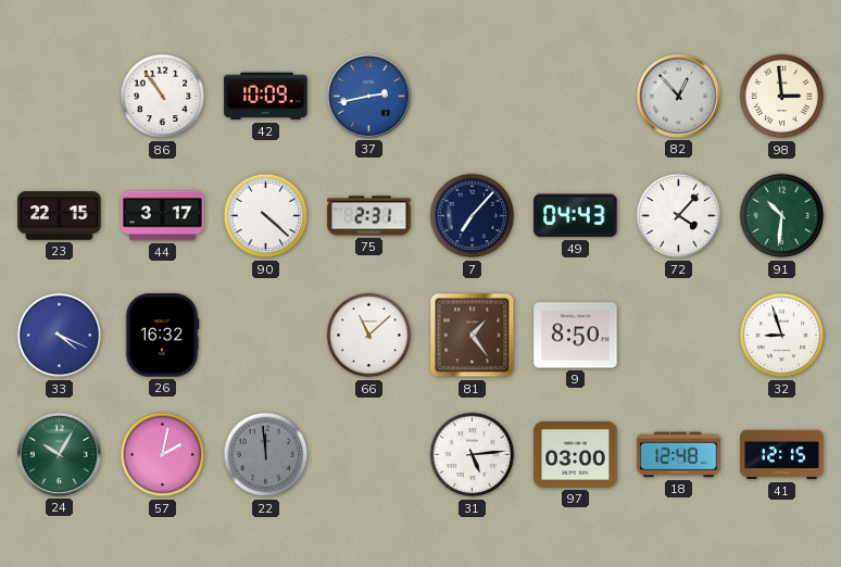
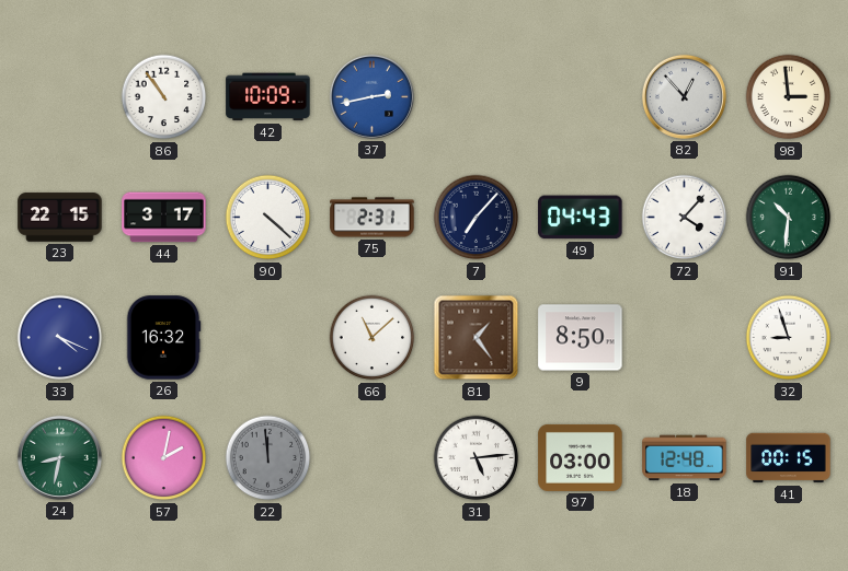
24: 10:05 -> 8:32
41: 12:15 -> 00:15
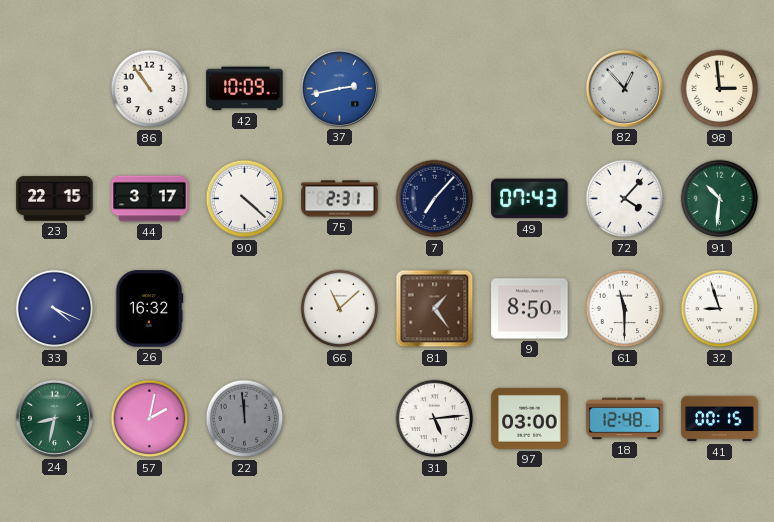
49: 04:43 -> 07:43
61: none -> 11:30
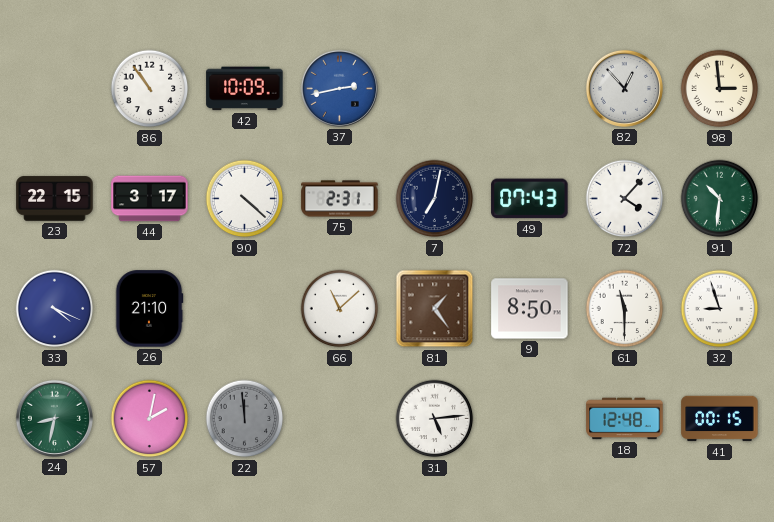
7: 7:07 -> 7:02
26: 16:32 -> 21:10
97: 03:00 -> none
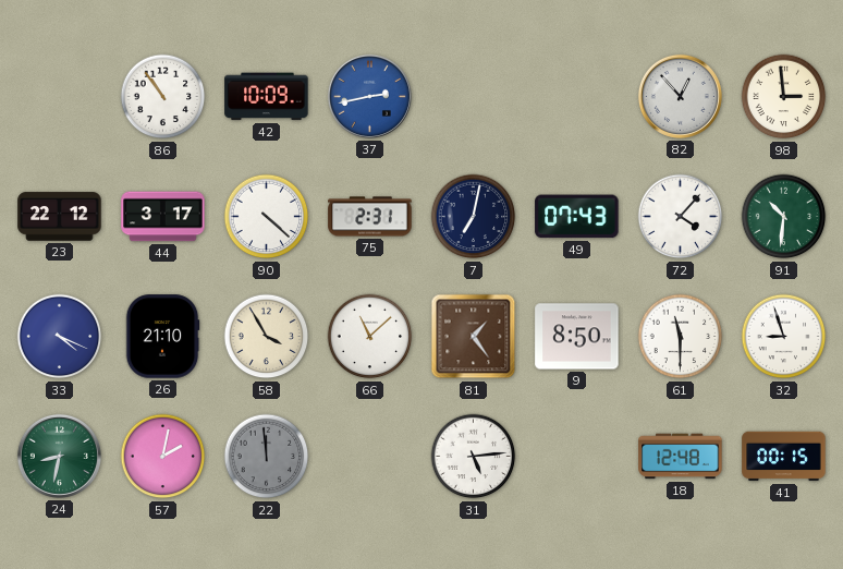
23: 22:15 -> 22:12
58: none -> 3:55
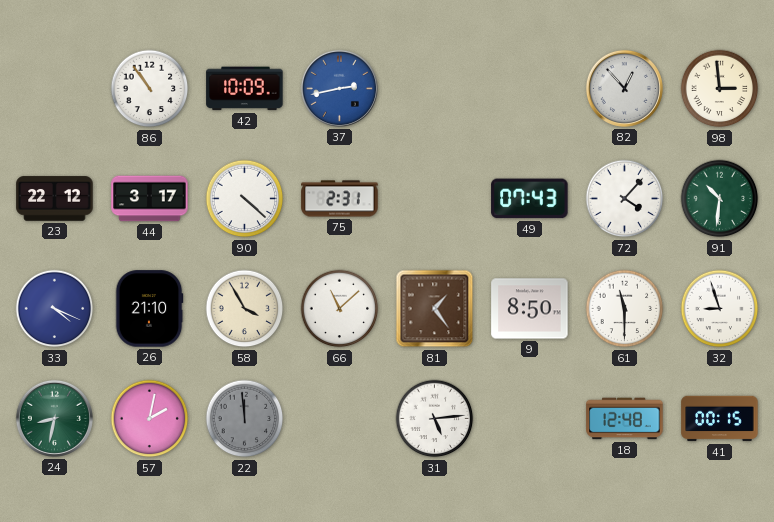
7: 7:02 -> none
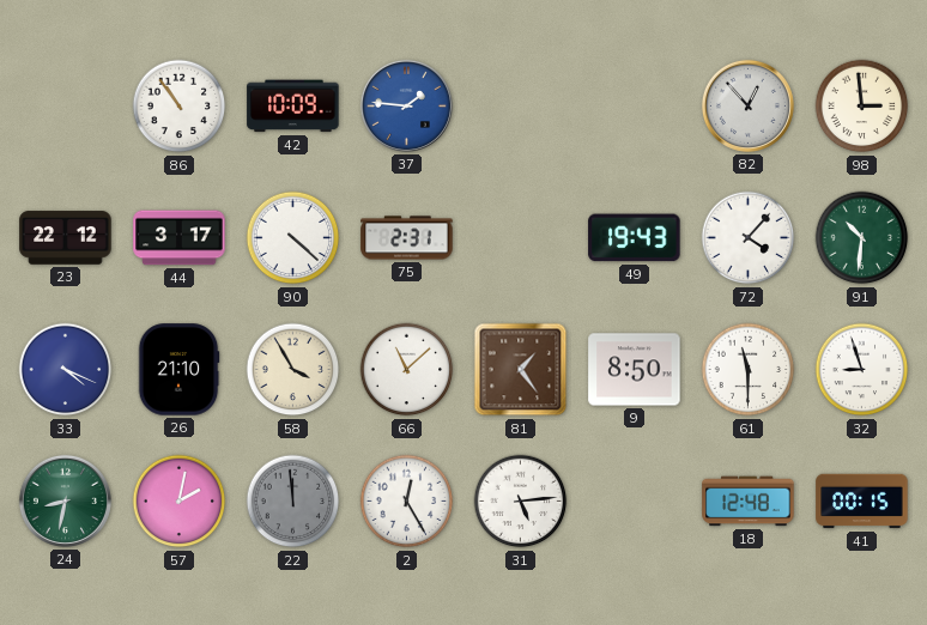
37: 2:43 -> 1:46
49: 07:43 -> 19:43
2: none -> 12:25
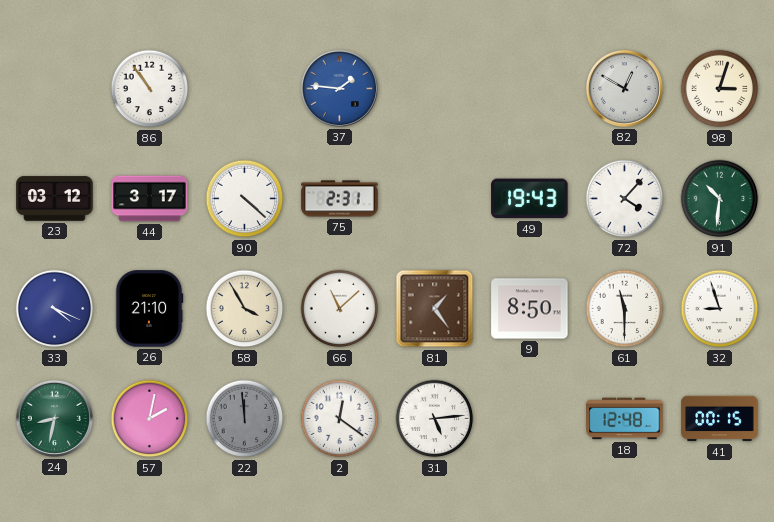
42: 10:09 -> none
82: 12:53 -> 12:50
98: 2:59 -> 3:03
23: 22:12 -> 03:12
2: 12:25 -> 12:21
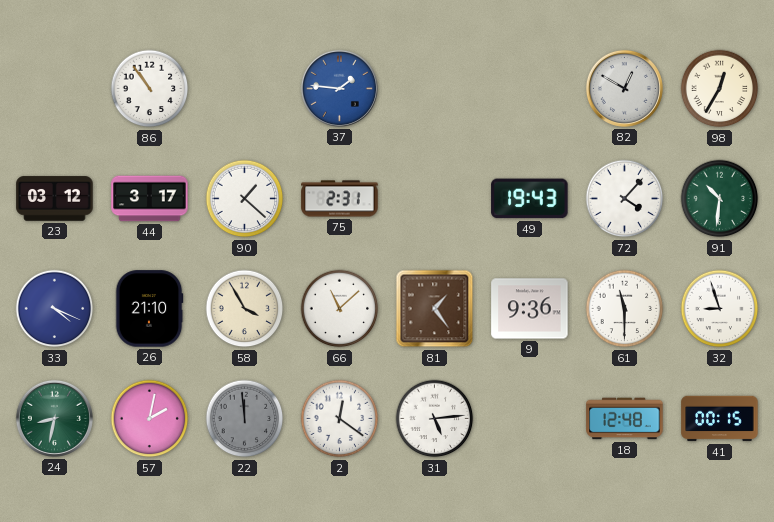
98: 3:03 -> 12:35
90: 4:22 -> 1:22
9: 8:50 -> 9:36
